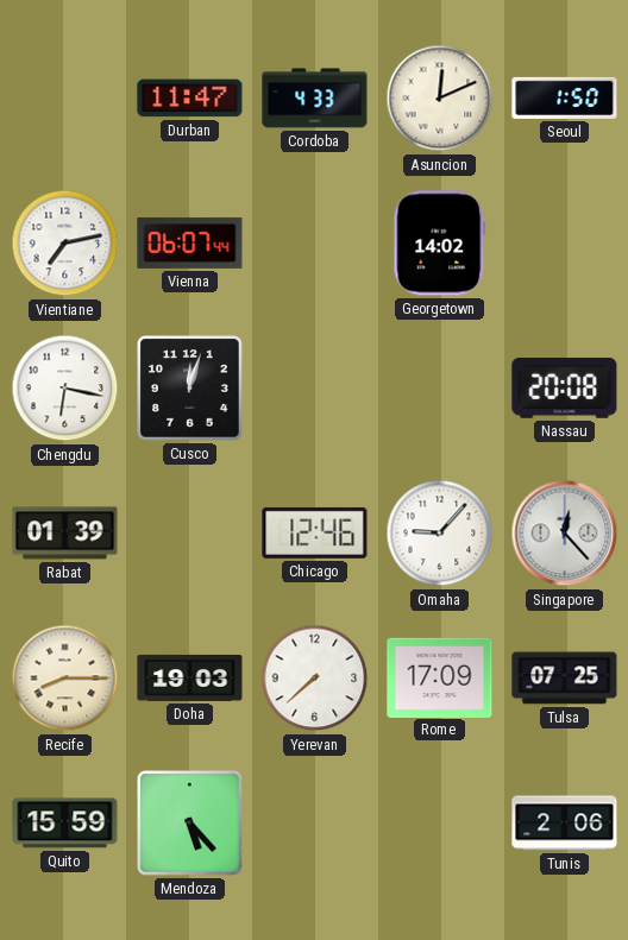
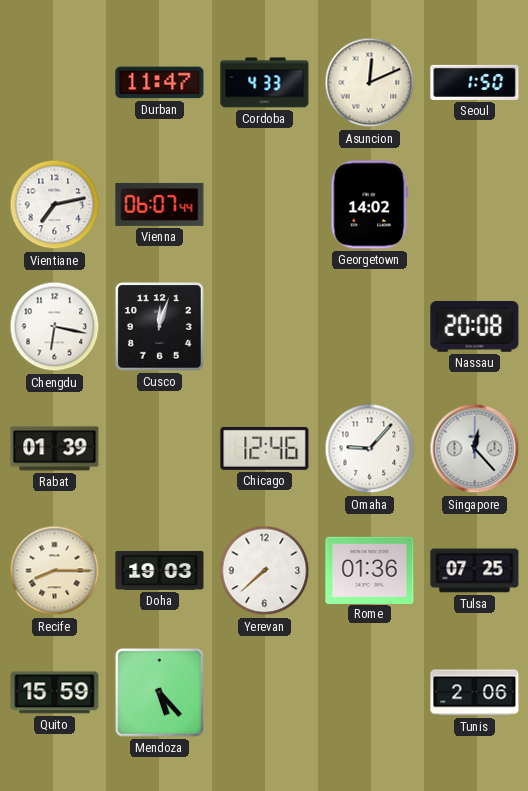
Rome: 17:09 -> 01:36
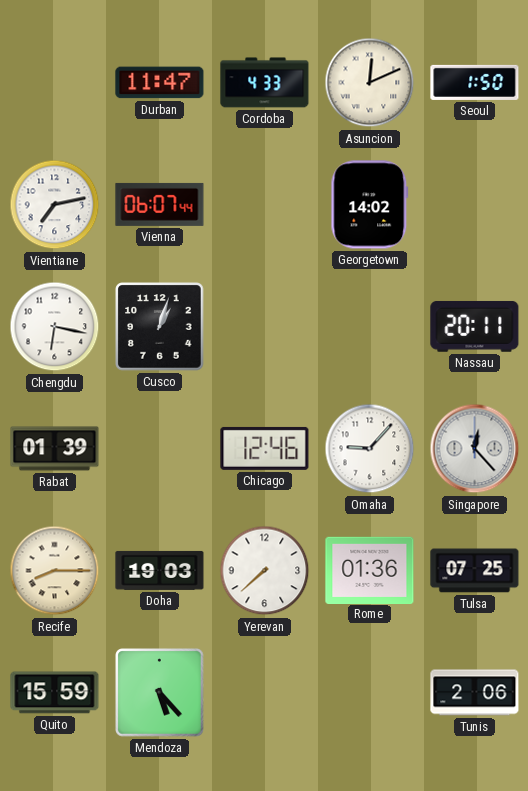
Cusco: 12:03 -> 1:03
Nassau: 20:08 -> 20:11
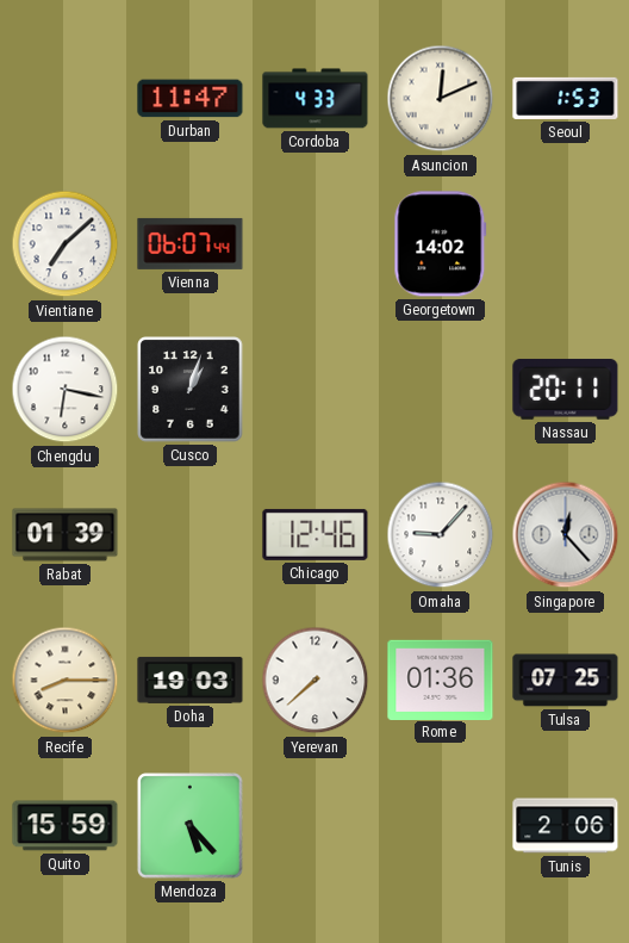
Seoul: 1:50 -> 1:53
Vientiane: 7:13 -> 7:08
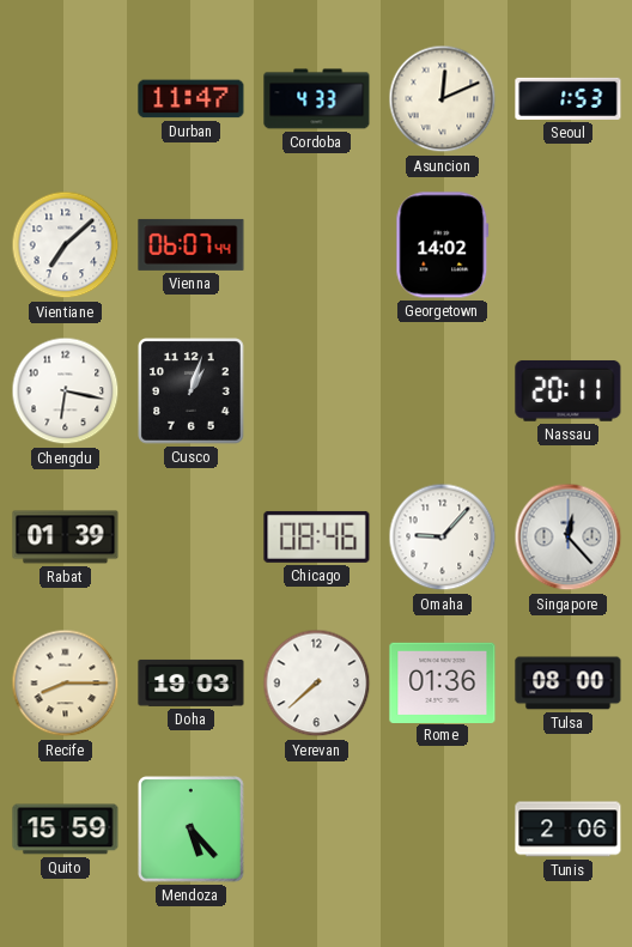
Chicago: 12:46 -> 08:46
Tulsa: 07:25 -> 08:00
